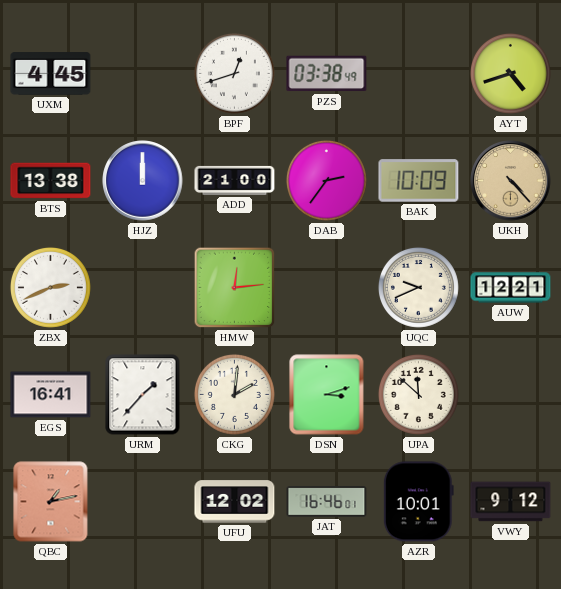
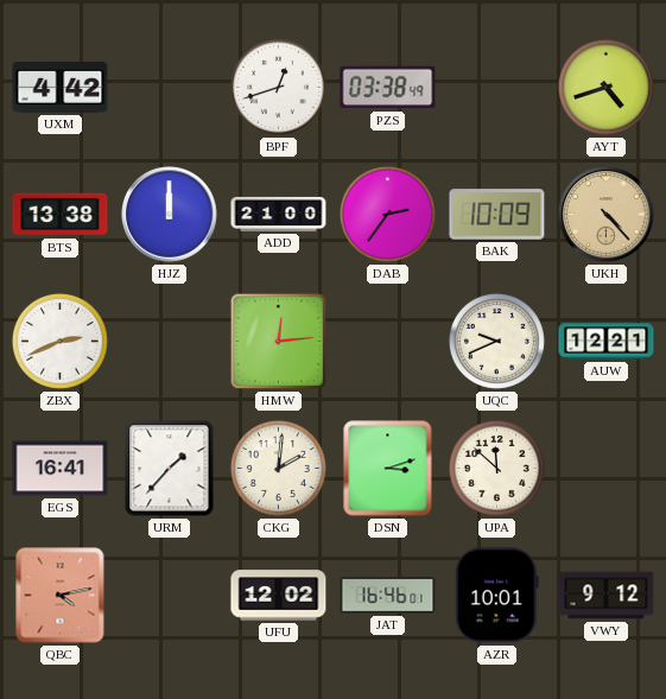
UXM: 4:45 -> 4:42
QBC: 1:13 -> 4:13
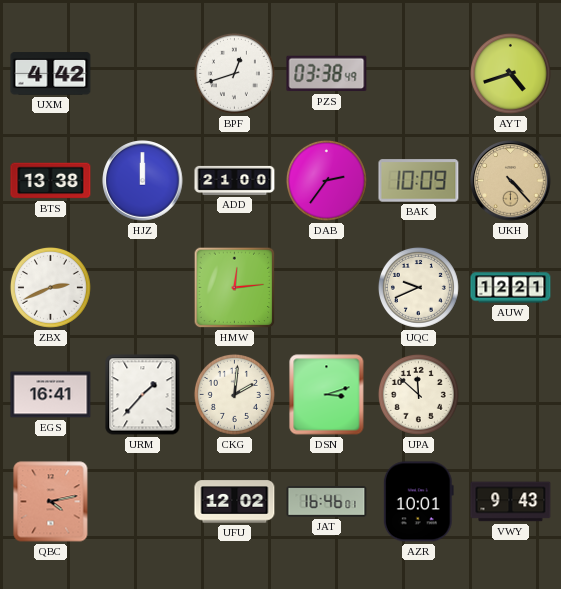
VWY: 9:12 -> 9:43
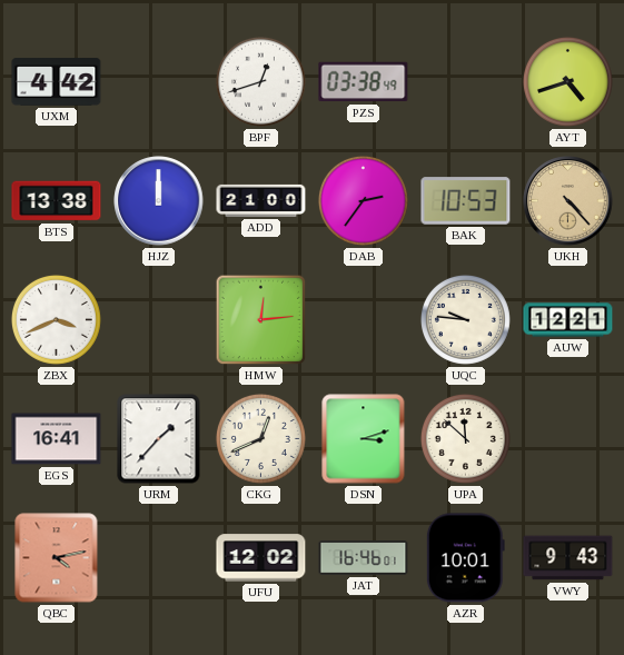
BAK: 10:09 -> 10:53
ZBX: 2:41 -> 3:41
UQC: 9:41 -> 9:46
CKG: 2:01 -> 12:41
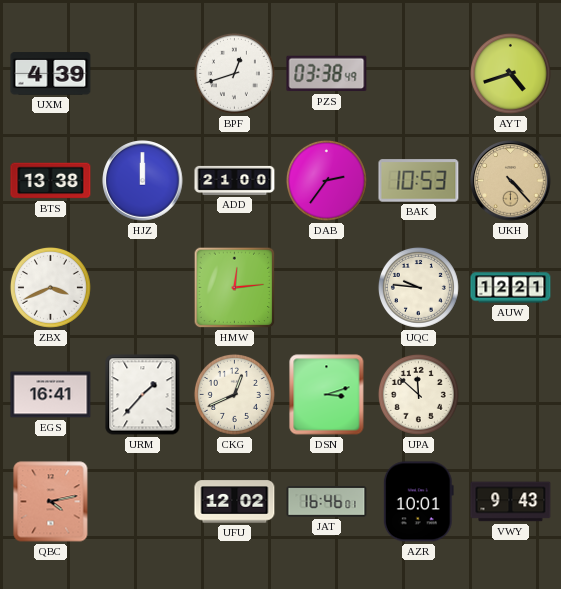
UXM: 4:42 -> 4:39
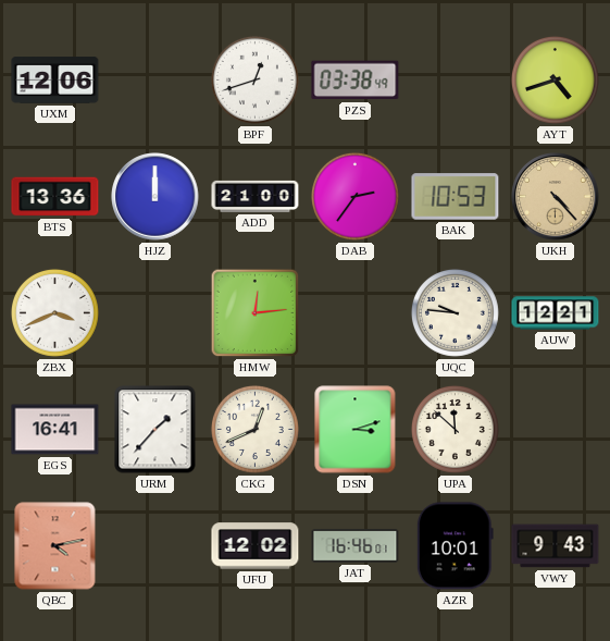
UXM: 4:39 -> 12:06
BTS: 13:38 -> 13:36
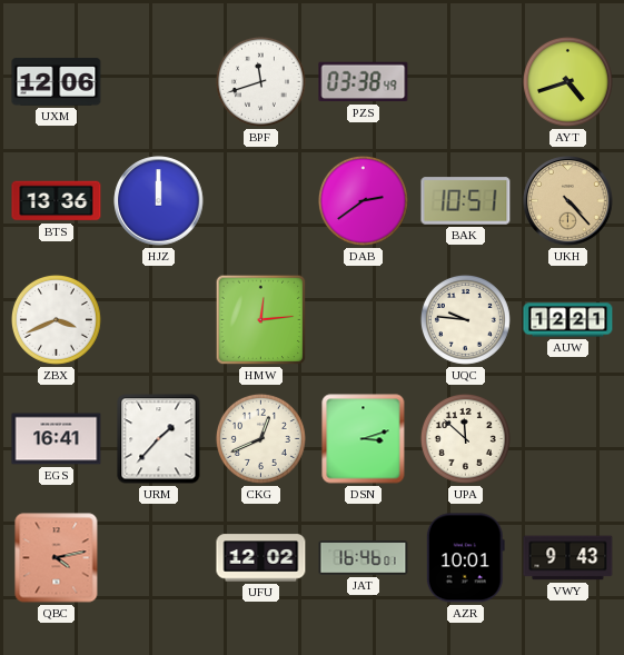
BPF: 12:42 -> 11:42
ADD: 21:00 -> none
DAB: 2:36 -> 2:39
BAK: 10:53 -> 10:51
